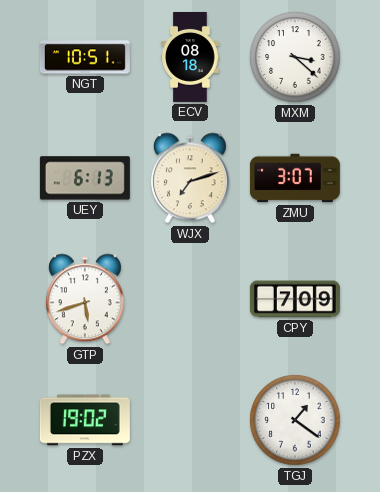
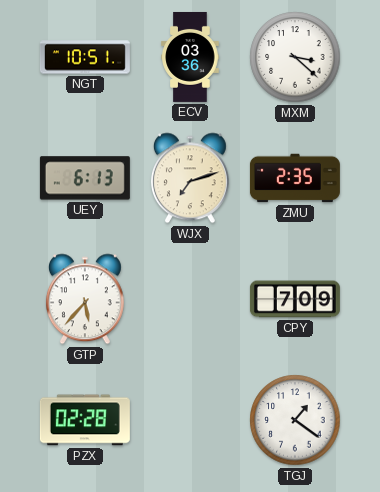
ECV: 08:18 -> 03:36
ZMU: 3:07 -> 2:35
GTP: 5:42 -> 5:37
PZX: 19:02 -> 02:28
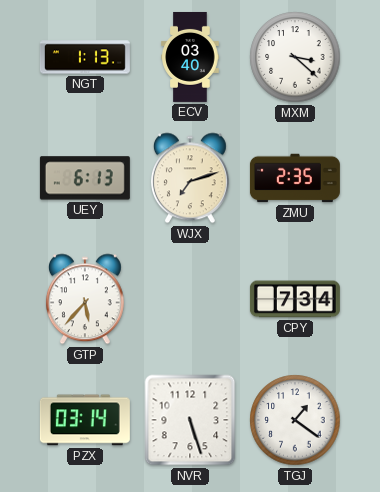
NGT: 10:51 -> 1:13
ECV: 03:36 -> 03:40
CPY: 7:09 -> 7:34
PZX: 02:28 -> 03:14
NVR: none -> 5:27
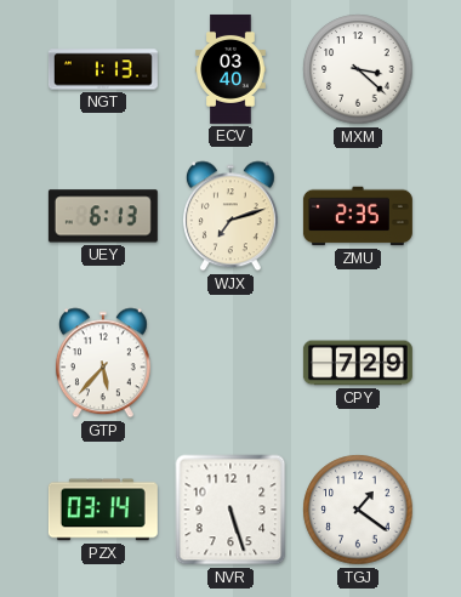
CPY: 7:34 -> 7:29
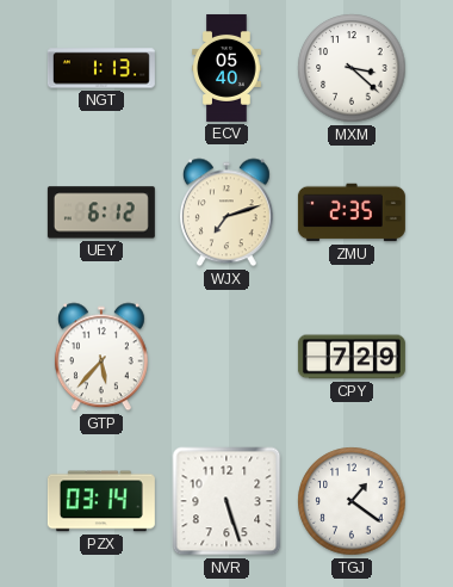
ECV: 03:40 -> 05:40
UEY: 6:13 -> 6:12
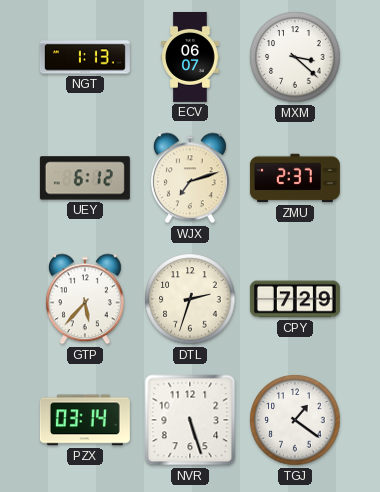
ECV: 05:40 -> 06:07
ZMU: 2:35 -> 2:37
DTL: none -> 2:33
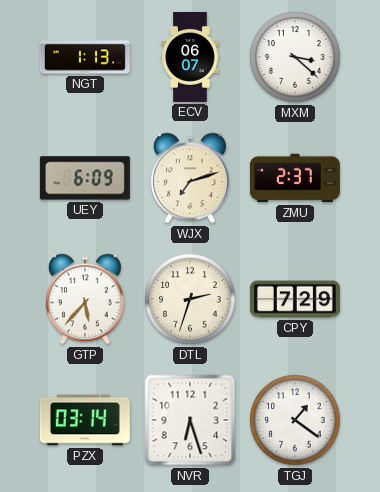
UEY: 6:12 -> 6:09
NVR: 5:27 -> 6:27
